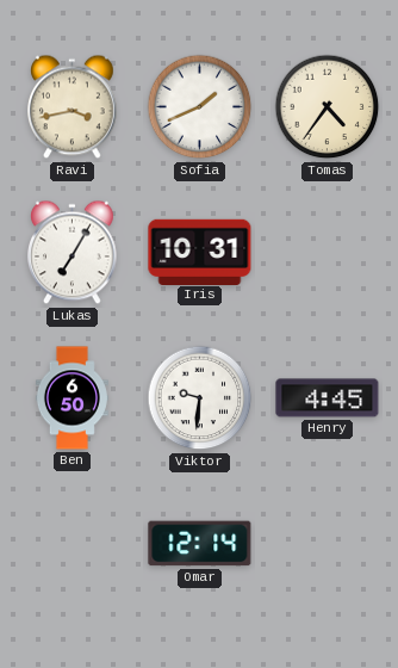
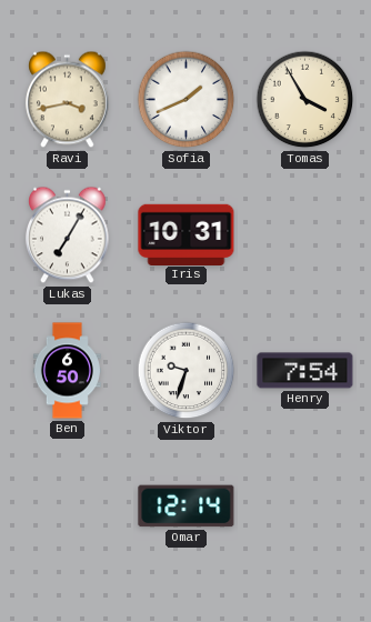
Tomas: 4:36 -> 3:55
Viktor: 9:31 -> 9:33
Henry: 4:45 -> 7:54
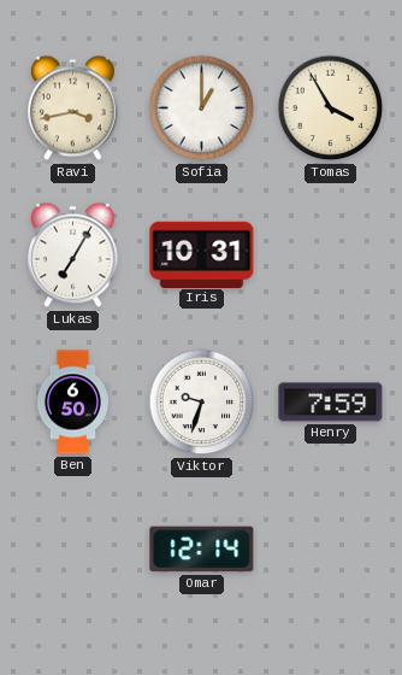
Sofia: 1:41 -> 1:00
Henry: 7:54 -> 7:59
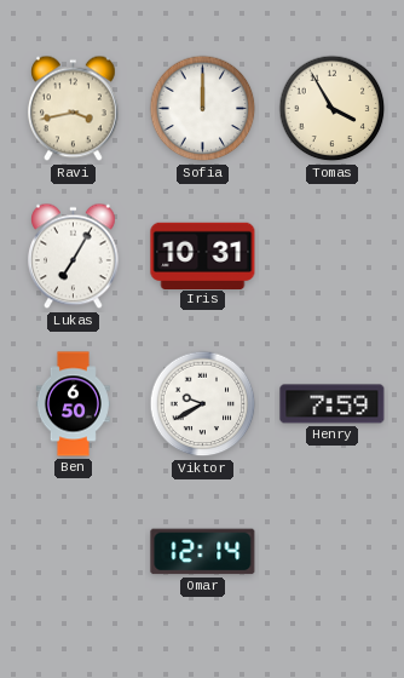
Sofia: 1:00 -> 12:00
Viktor: 9:33 -> 9:40
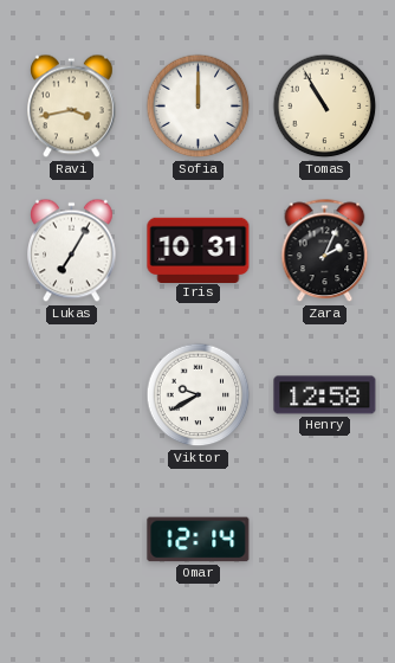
Tomas: 3:55 -> 10:55
Zara: none -> 2:04
Ben: 6:50 -> none
Henry: 7:59 -> 12:58
